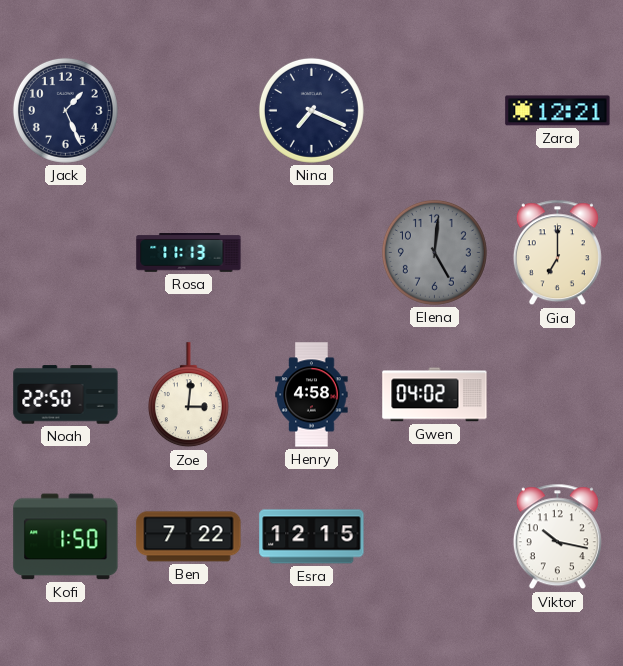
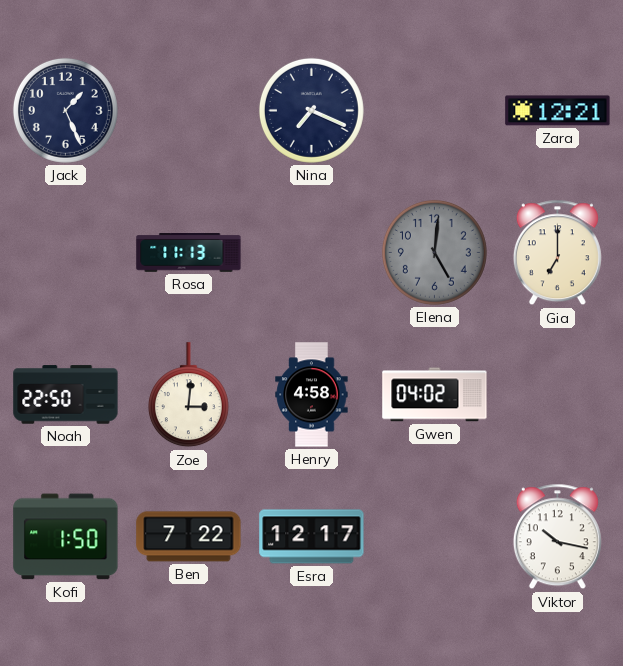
Esra: 12:15 -> 12:17
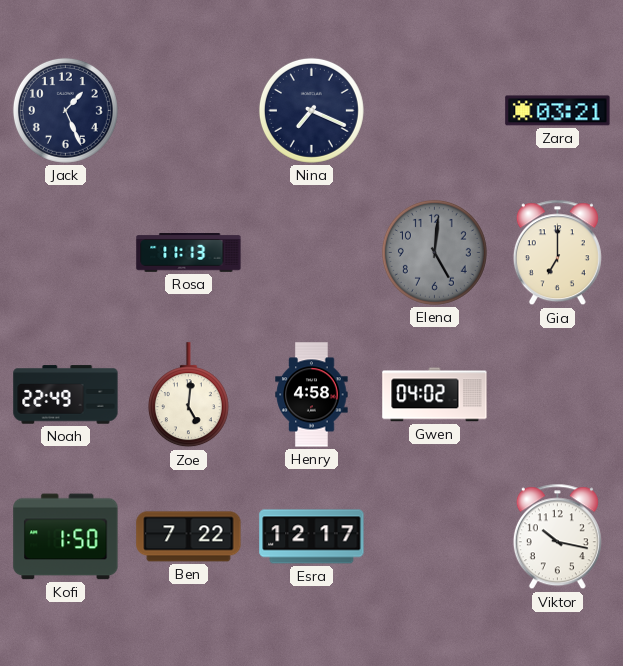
Zara: 12:21 -> 03:21
Noah: 22:50 -> 22:49
Zoe: 3:01 -> 5:01
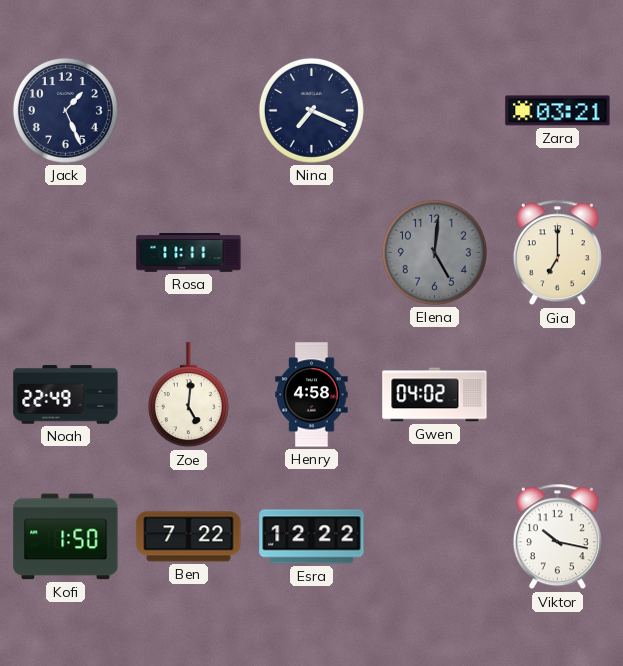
Rosa: 11:13 -> 11:11
Esra: 12:17 -> 12:22
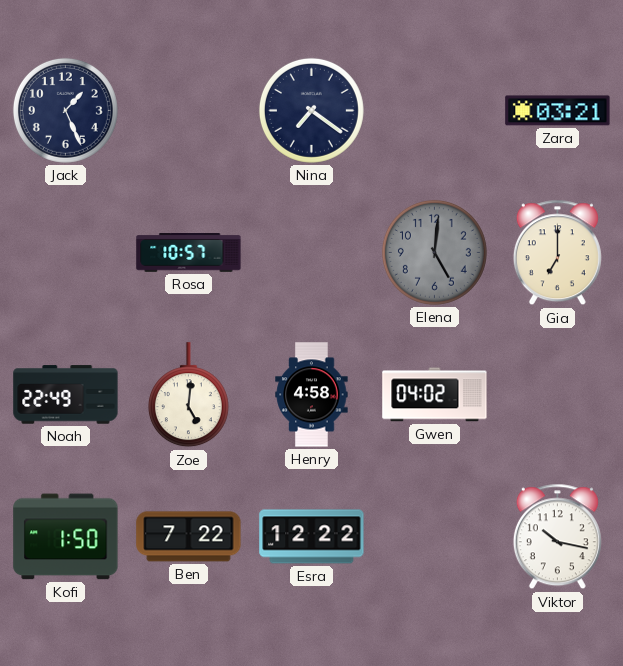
Nina: 7:19 -> 7:21
Rosa: 11:11 -> 10:57
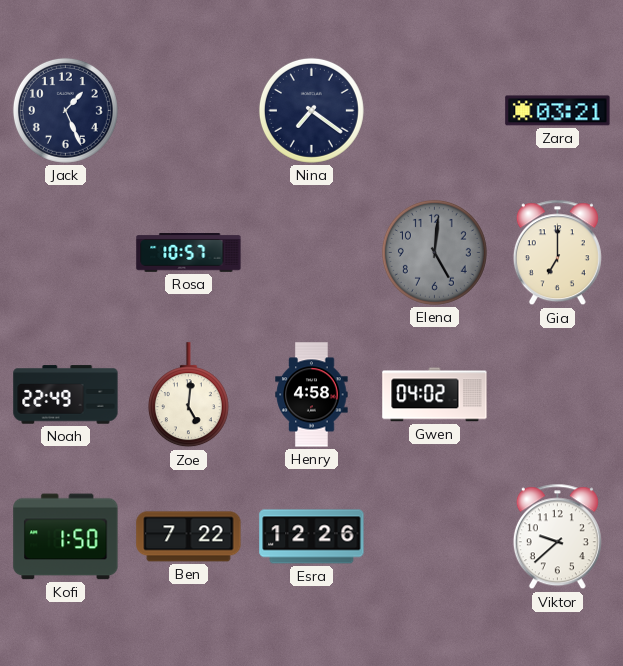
Esra: 12:22 -> 12:26
Viktor: 10:17 -> 9:38
